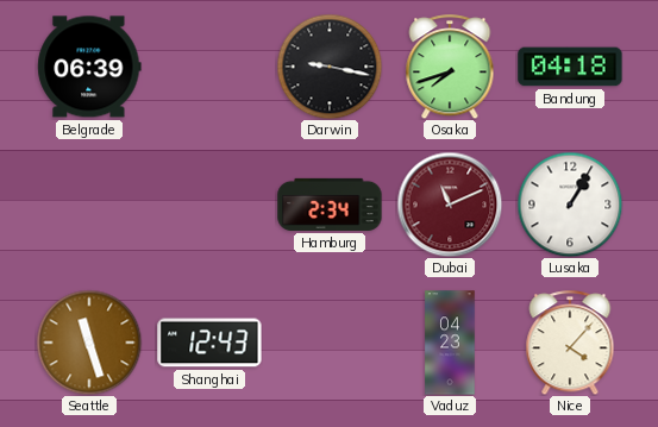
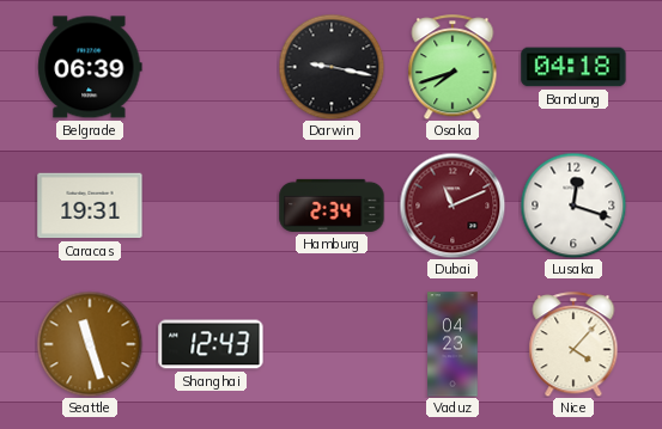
Caracas: none -> 19:31
Lusaka: 1:05 -> 12:18
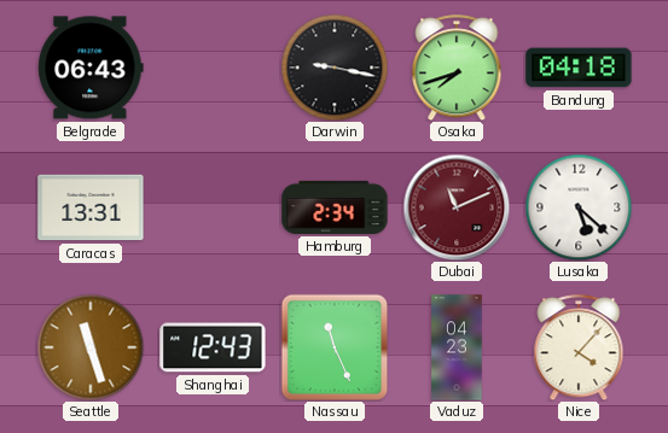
Belgrade: 06:39 -> 06:43
Caracas: 19:31 -> 13:31
Lusaka: 12:18 -> 5:22
Nassau: none -> 11:26
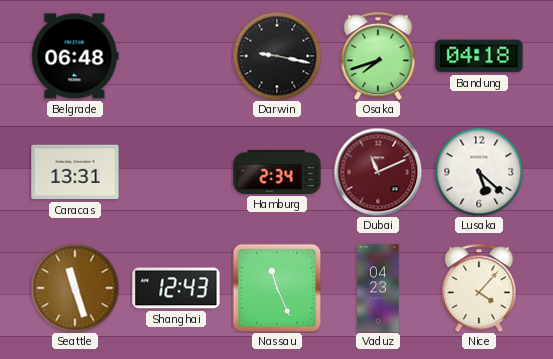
Belgrade: 06:43 -> 06:48
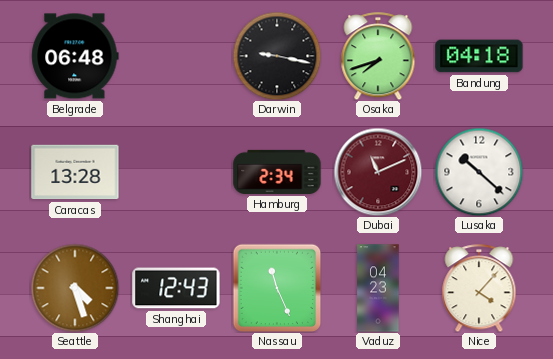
Caracas: 13:31 -> 13:28
Lusaka: 5:22 -> 10:22
Seattle: 11:27 -> 4:27
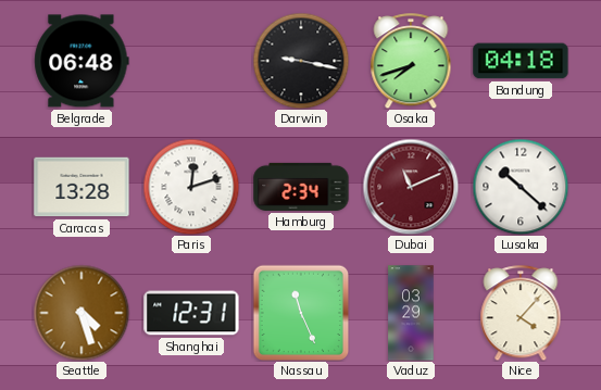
Paris: none -> 12:12
Shanghai: 12:43 -> 12:31
Vaduz: 04:23 -> 03:29
